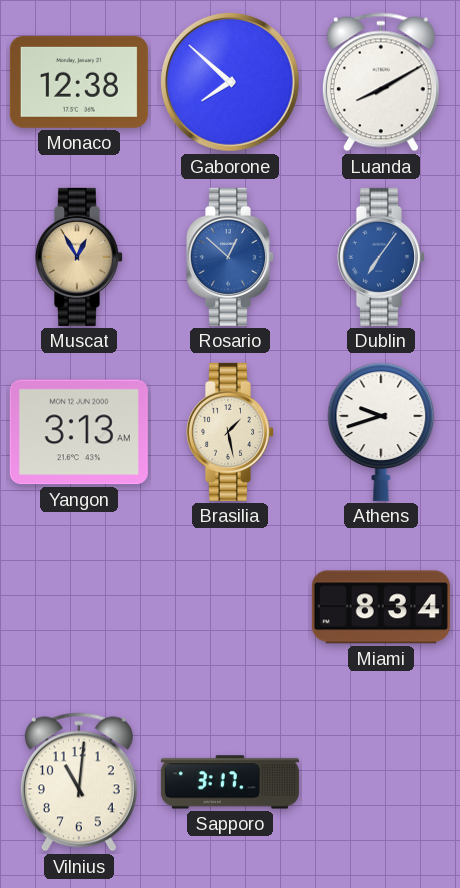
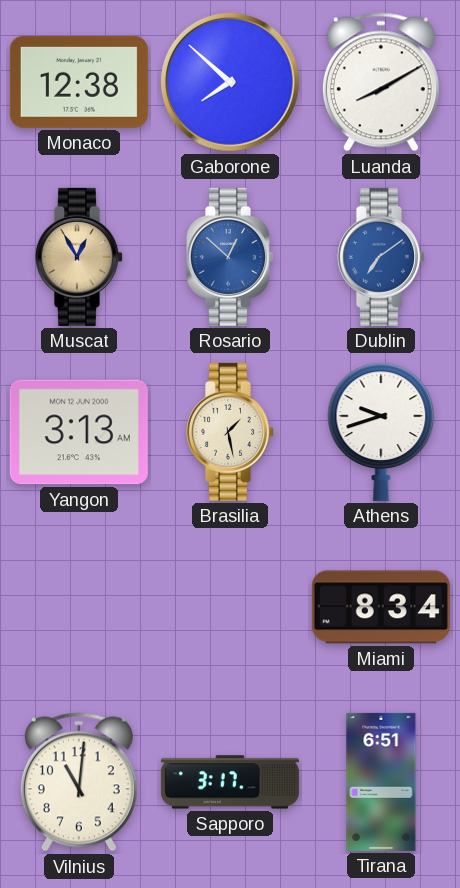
Dublin: 7:06 -> 7:09
Tirana: none -> 6:51
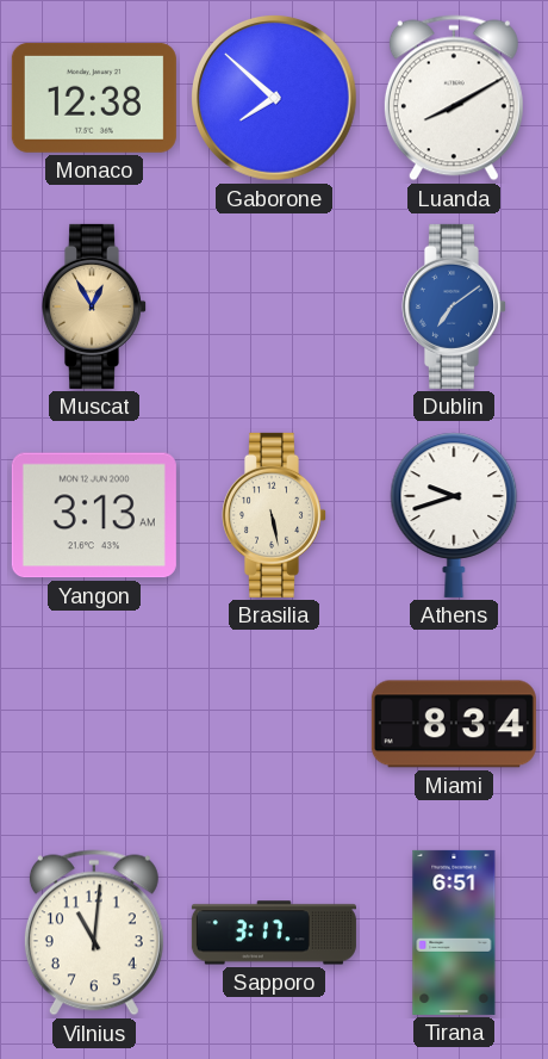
Rosario: 12:52 -> none
Brasilia: 1:28 -> 5:28
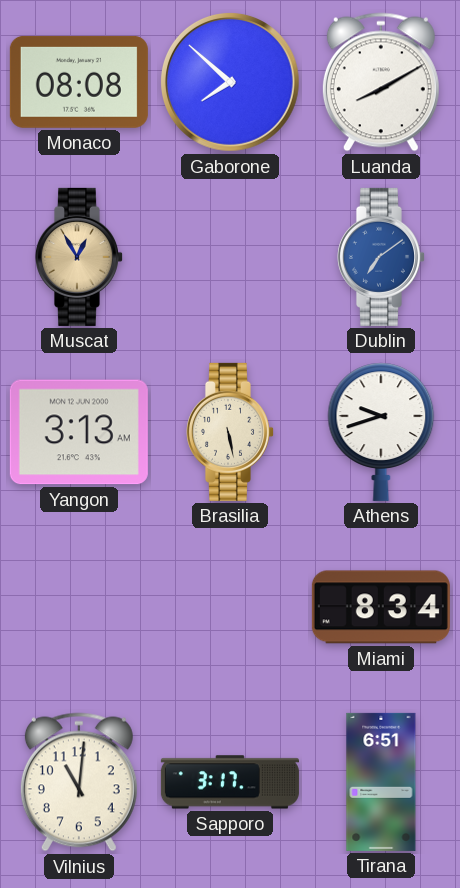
Monaco: 12:38 -> 08:08
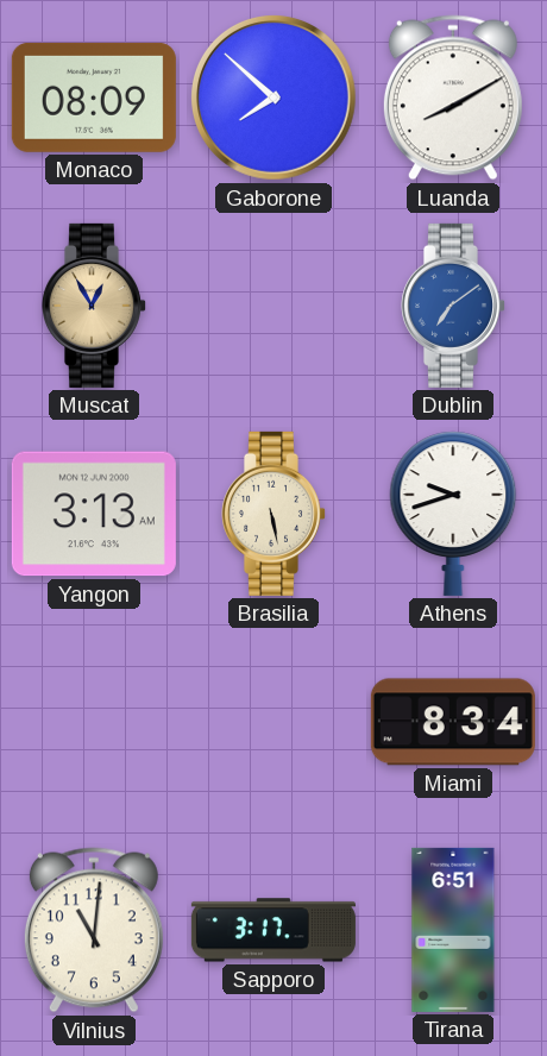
Monaco: 08:08 -> 08:09
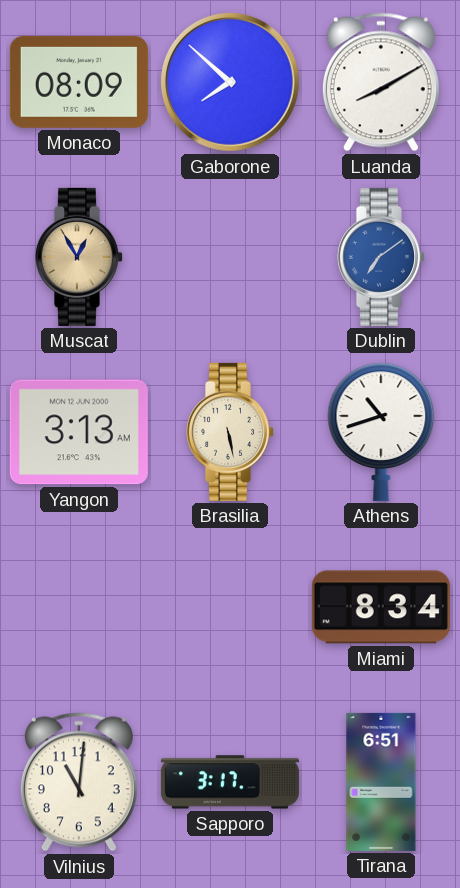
Athens: 9:42 -> 10:42
